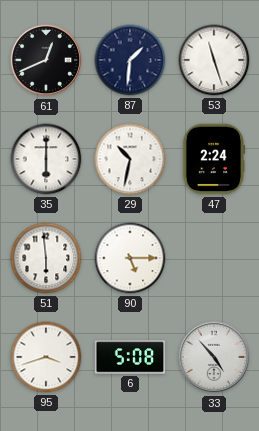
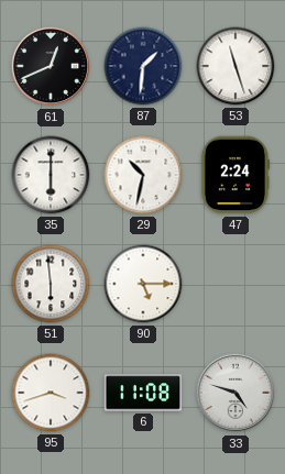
6: 5:08 -> 11:08
33: 4:53 -> 4:48
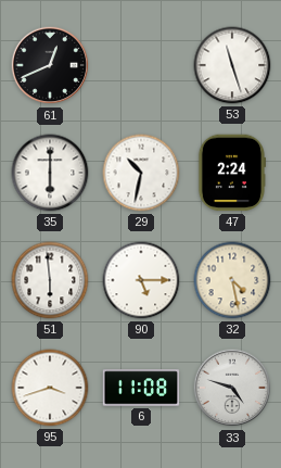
87: 1:31 -> none
32: none -> 4:28
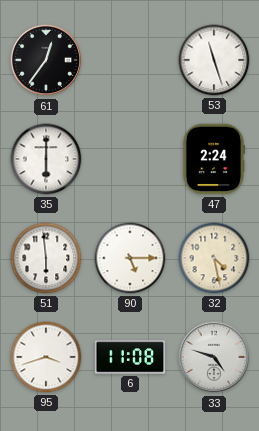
61: 12:41 -> 12:36
29: 10:32 -> none
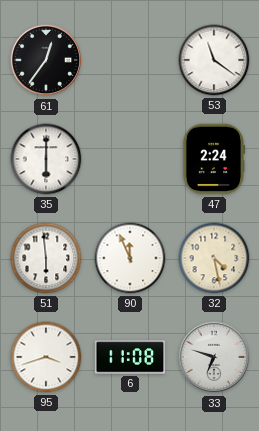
53: 11:27 -> 11:21
90: 5:15 -> 11:56
33: 4:48 -> 6:48
